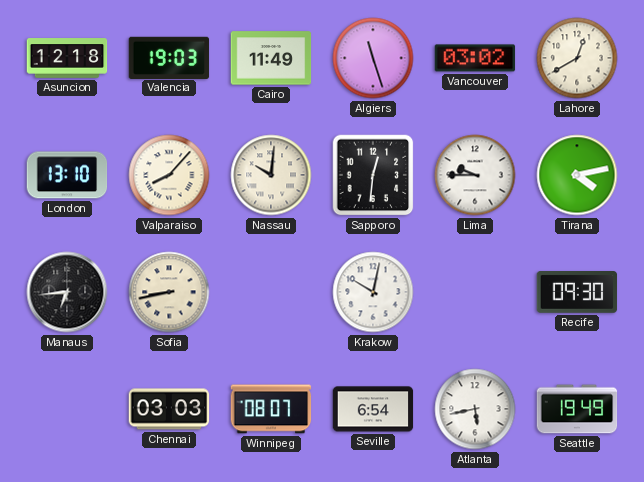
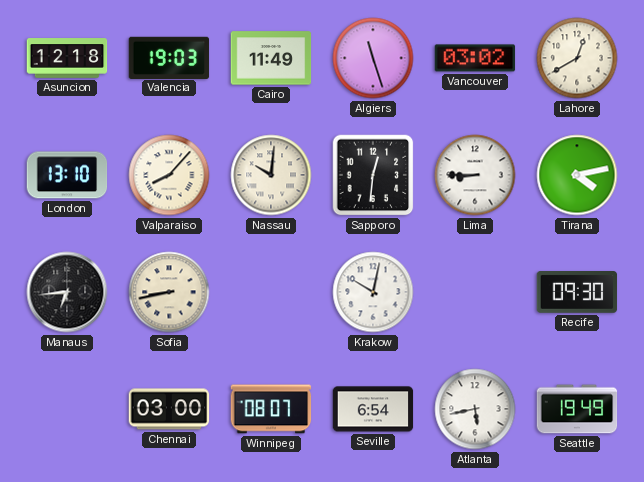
Lima: 9:45 -> 8:45
Chennai: 03:03 -> 03:00
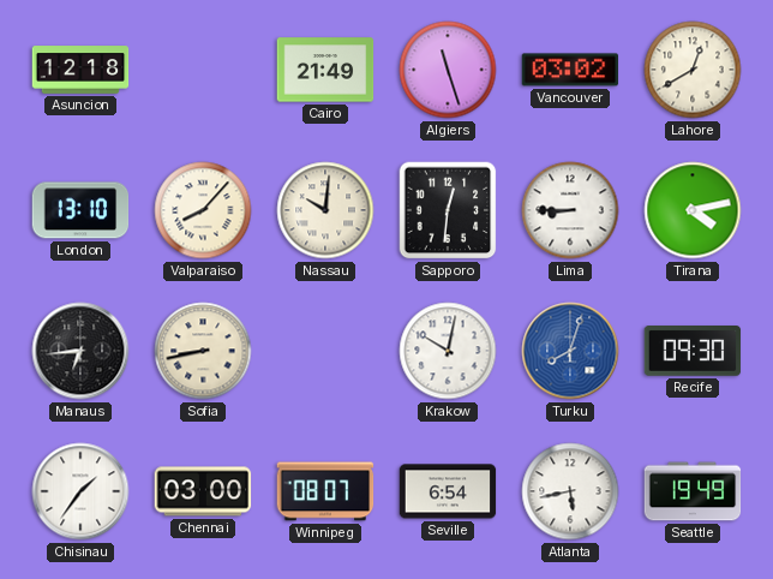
Valencia: 19:03 -> none
Cairo: 11:49 -> 21:49
Turku: none -> 8:03
Chisinau: none -> 1:36
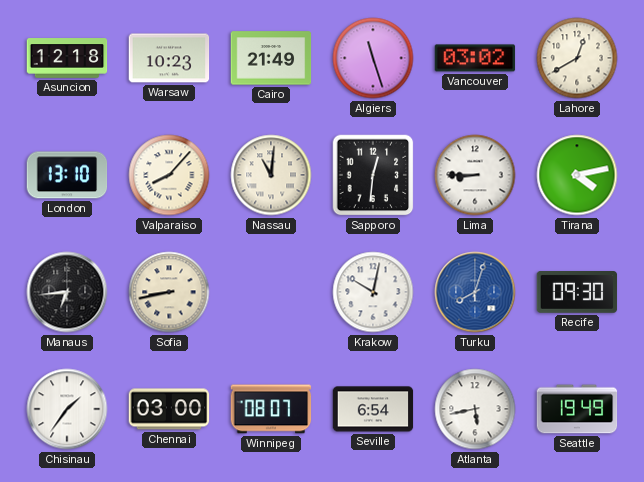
Warsaw: none -> 10:23
Nassau: 10:01 -> 11:01
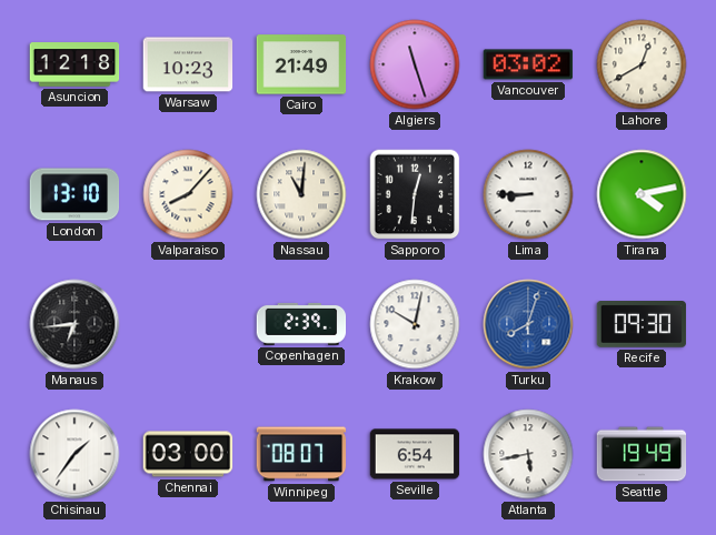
Sofia: 8:43 -> none
Copenhagen: none -> 2:39
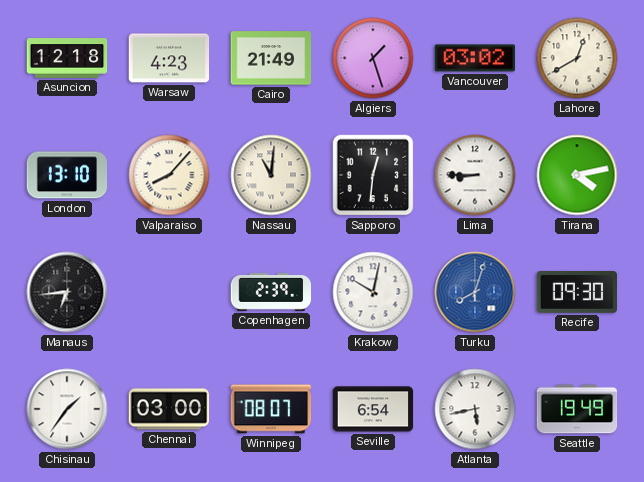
Warsaw: 10:23 -> 4:23
Algiers: 11:27 -> 1:27
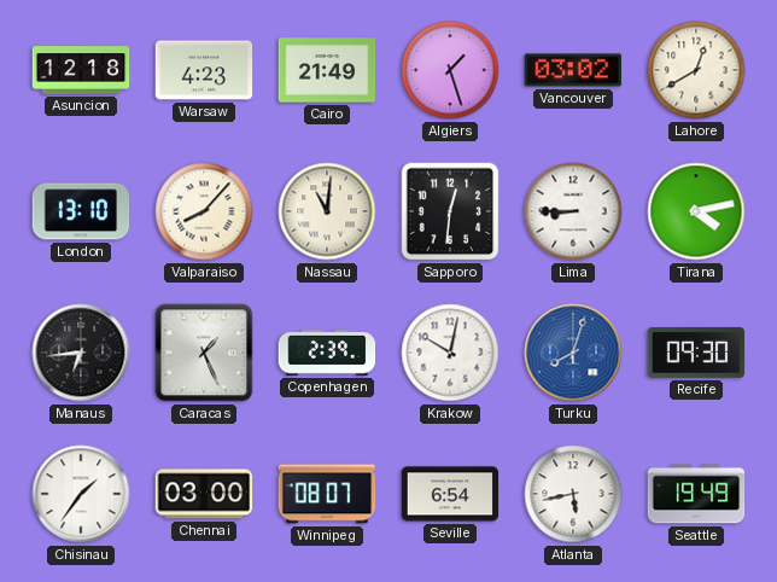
Caracas: none -> 1:26
